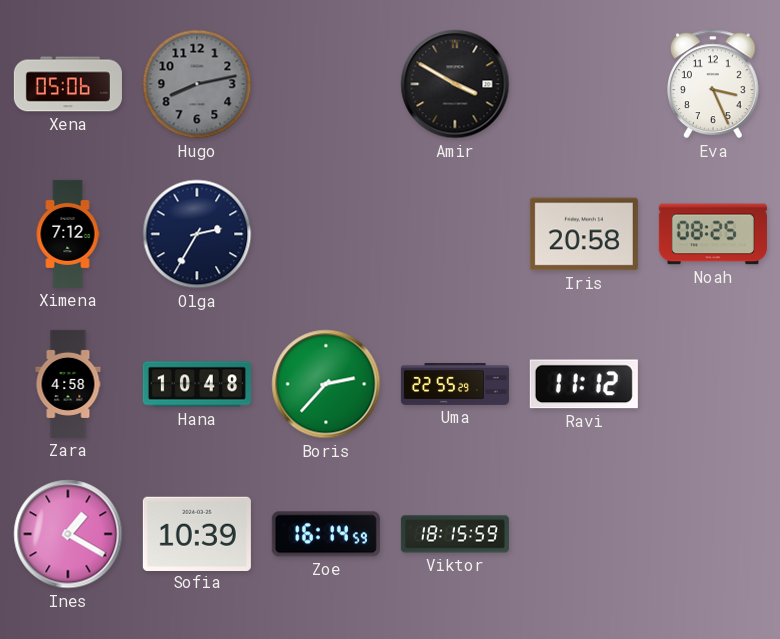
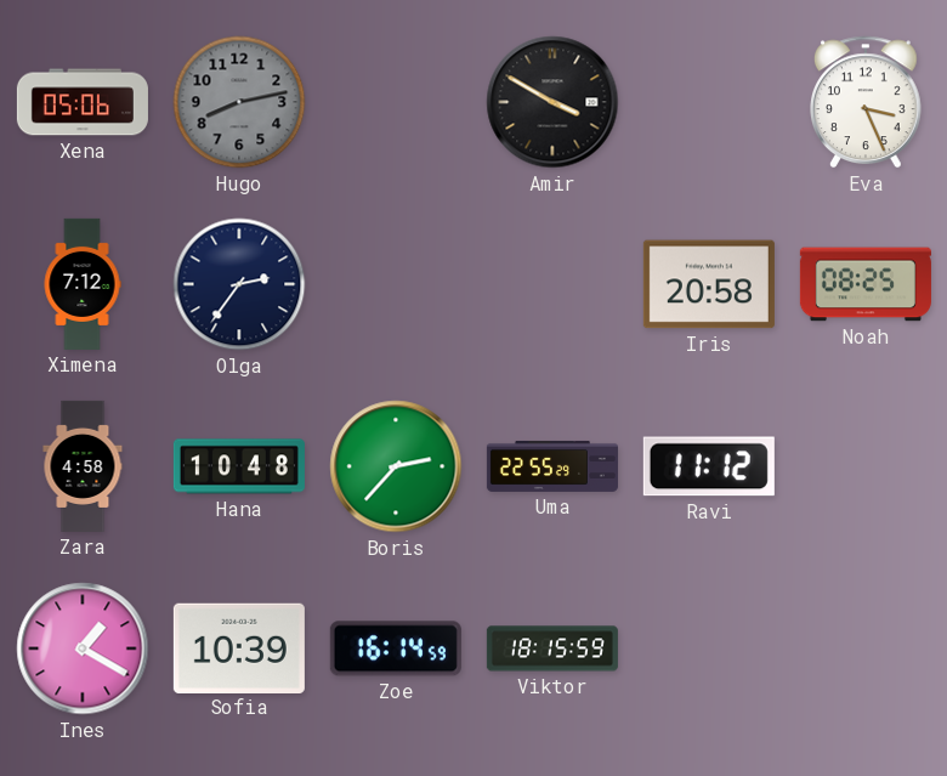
Olga: 2:35 -> 2:36
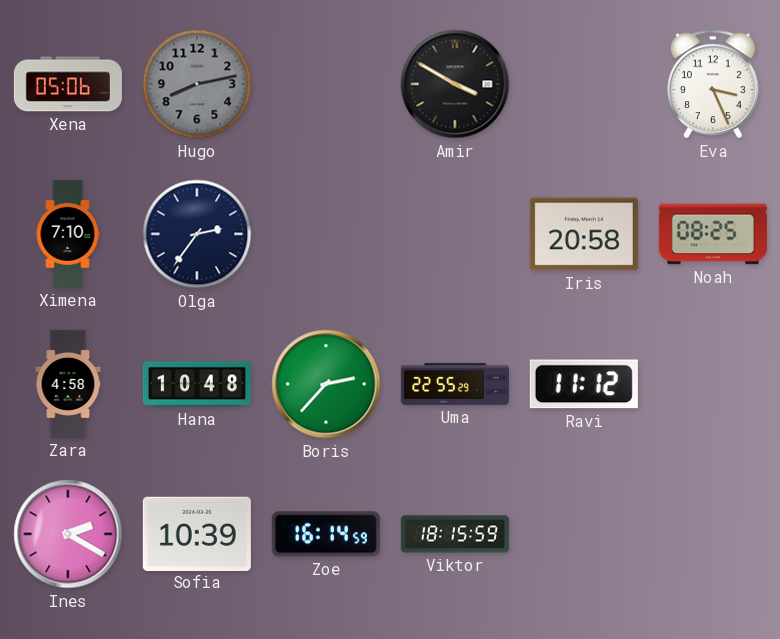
Ximena: 7:12 -> 7:10
Ines: 1:20 -> 2:20
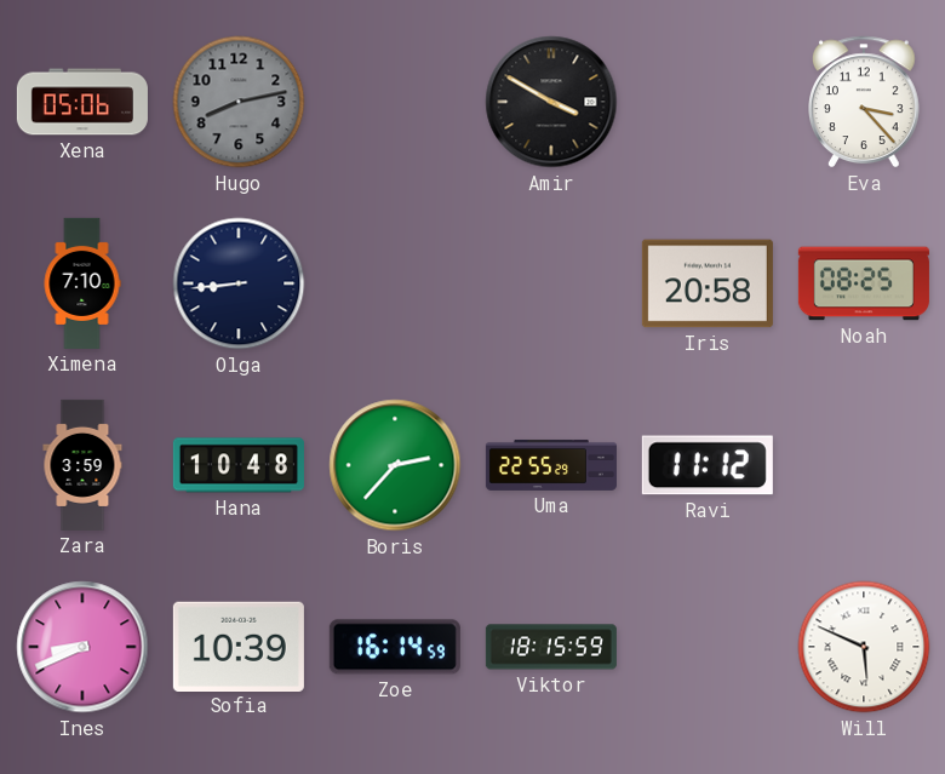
Eva: 3:26 -> 3:23
Olga: 2:36 -> 8:44
Zara: 4:58 -> 3:59
Ines: 2:20 -> 8:41
Will: none -> 5:49
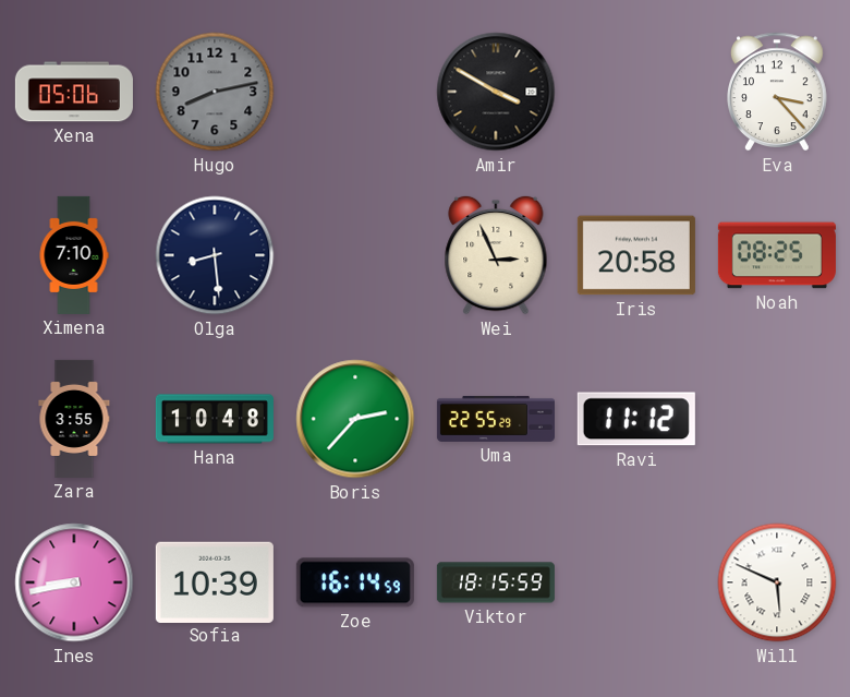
Olga: 8:44 -> 8:29
Wei: none -> 2:56
Zara: 3:59 -> 3:55
Ines: 8:41 -> 8:43
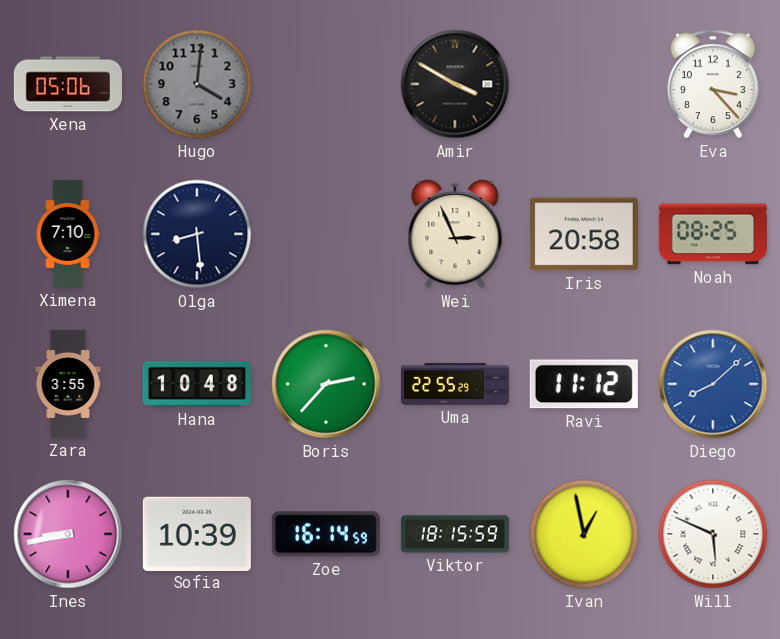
Hugo: 8:13 -> 4:01
Diego: none -> 8:08
Ivan: none -> 12:58
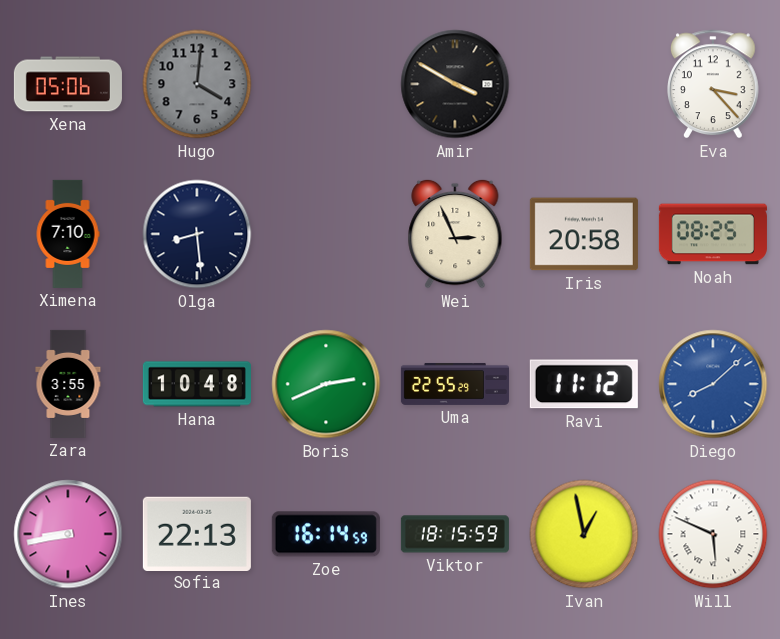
Boris: 2:37 -> 2:41
Sofia: 10:39 -> 22:13
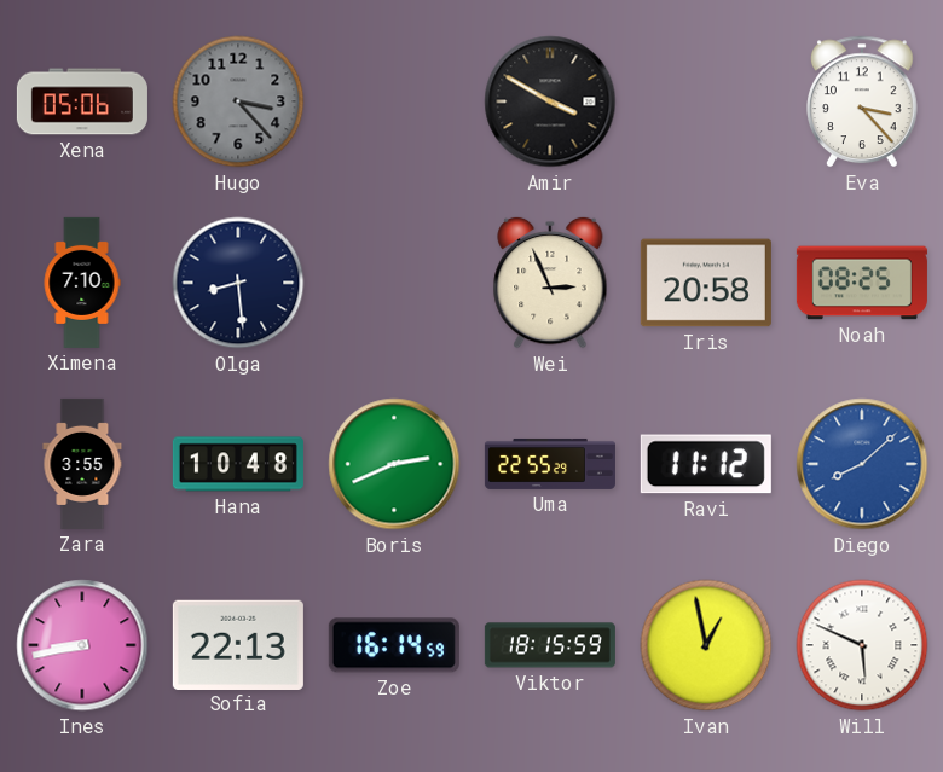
Hugo: 4:01 -> 3:23
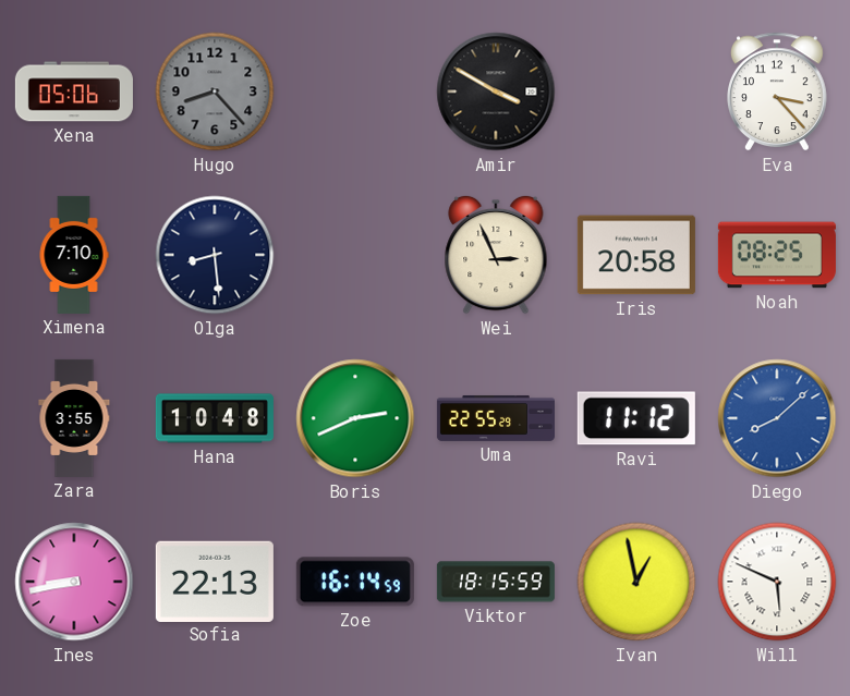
Hugo: 3:23 -> 8:23
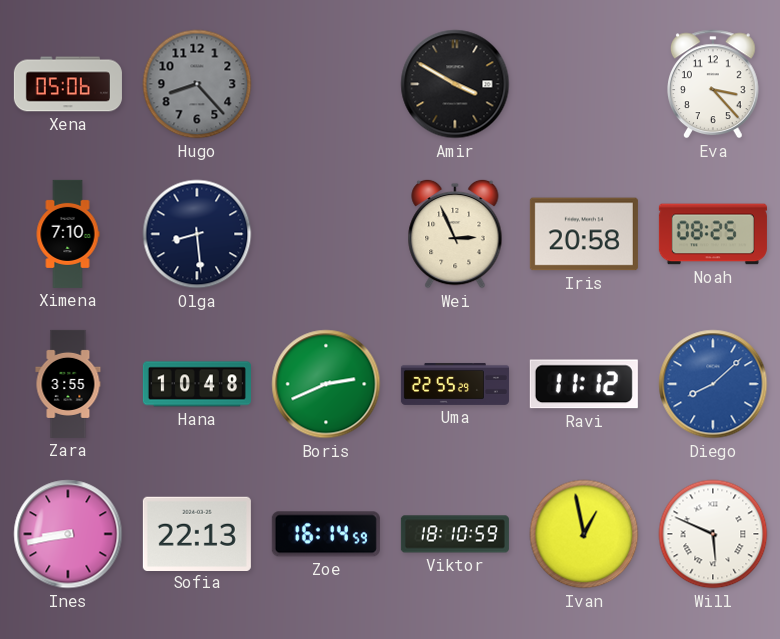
Viktor: 18:15 -> 18:10
